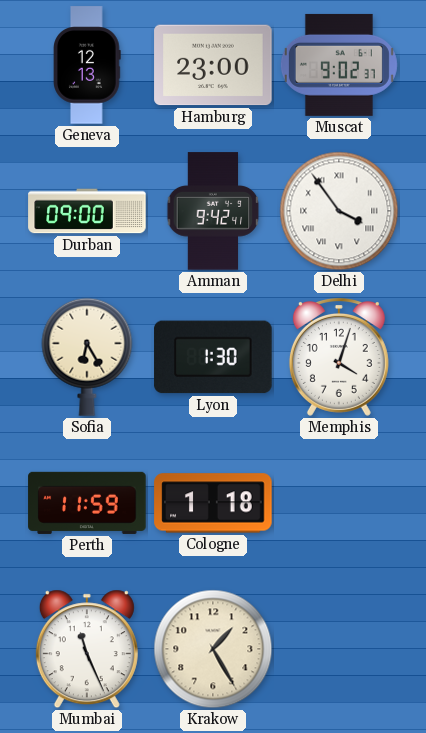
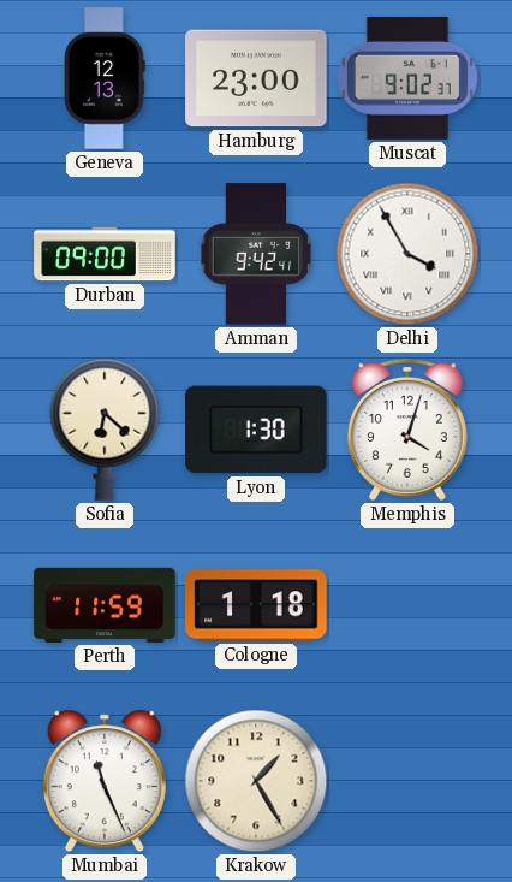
Delhi: 3:54 -> 3:55
Sofia: 6:25 -> 6:22
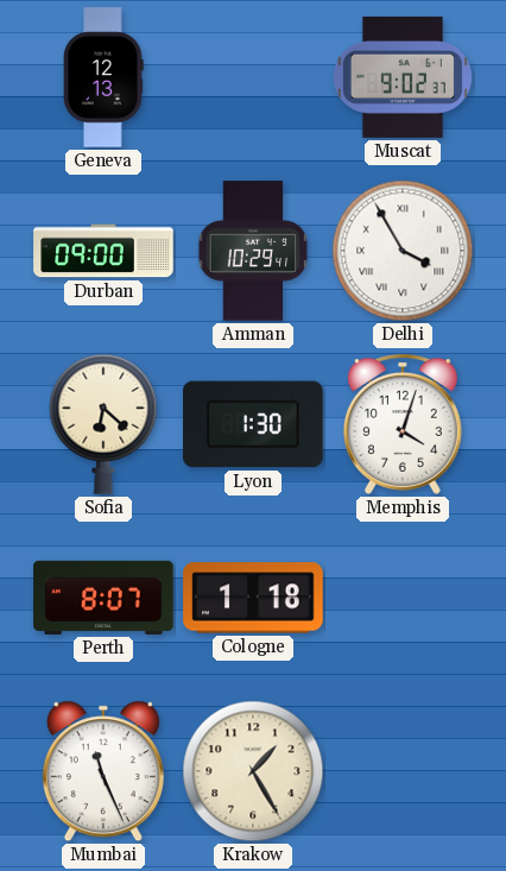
Hamburg: 23:00 -> none
Amman: 9:42 -> 10:29
Perth: 11:59 -> 8:07
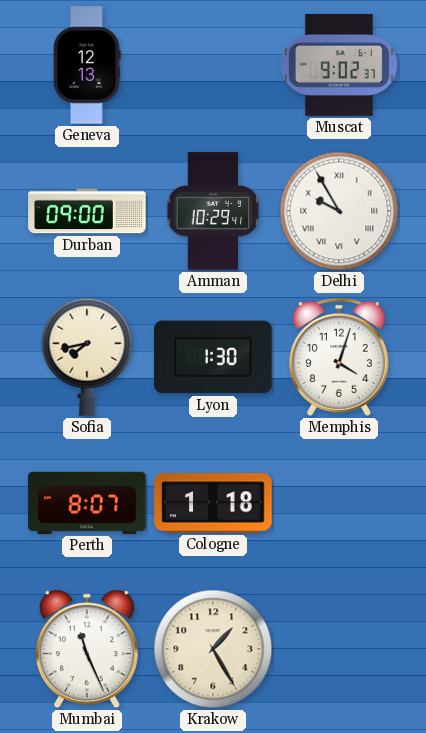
Delhi: 3:55 -> 9:55
Sofia: 6:22 -> 7:43
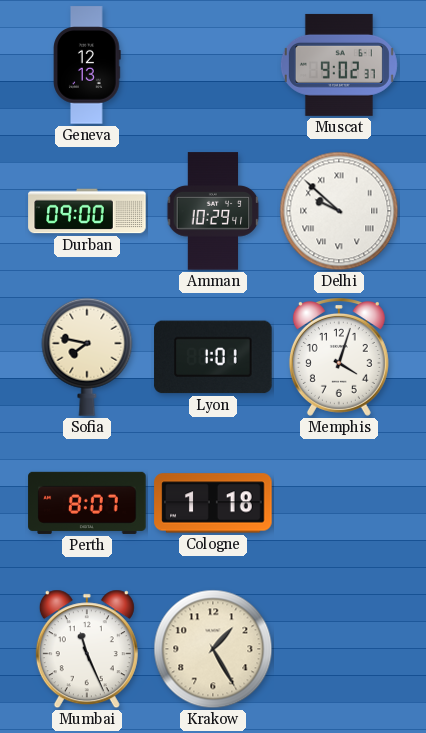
Delhi: 9:55 -> 9:52
Sofia: 7:43 -> 7:47
Lyon: 1:30 -> 1:01
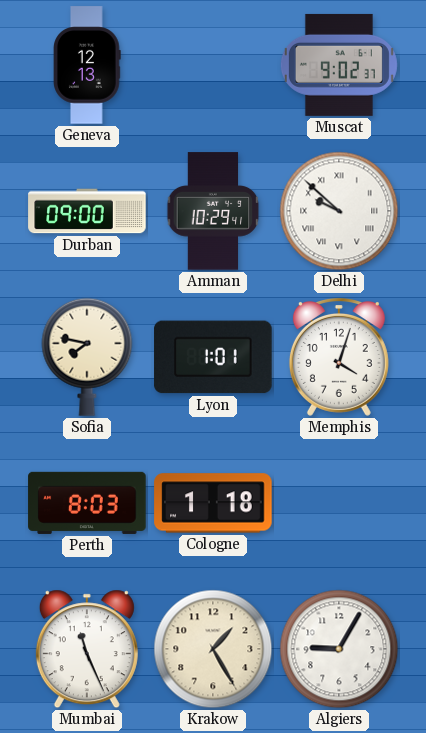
Perth: 8:07 -> 8:03
Algiers: none -> 9:05
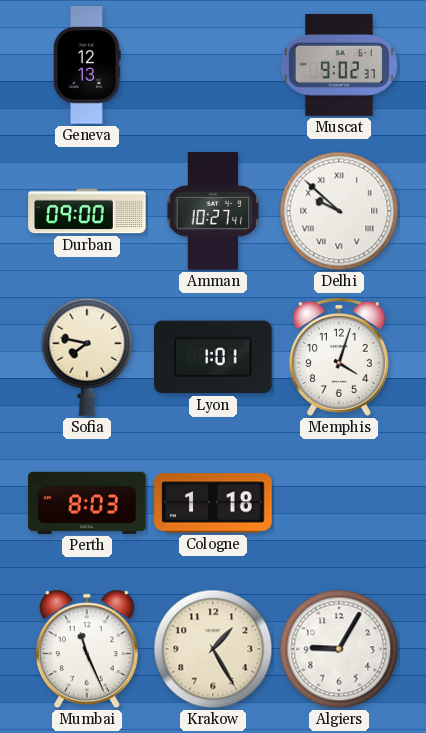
Amman: 10:29 -> 10:27
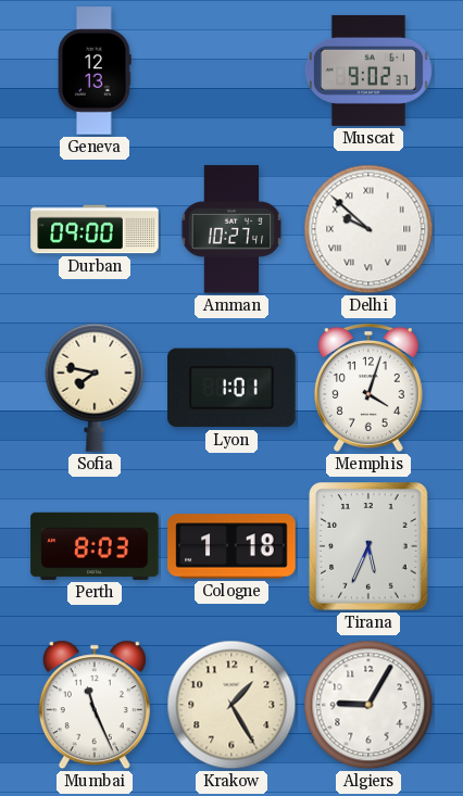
Tirana: none -> 5:34
